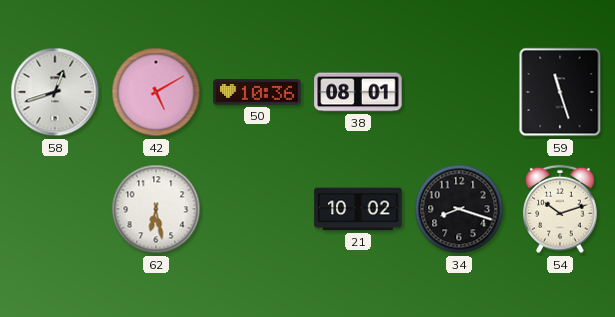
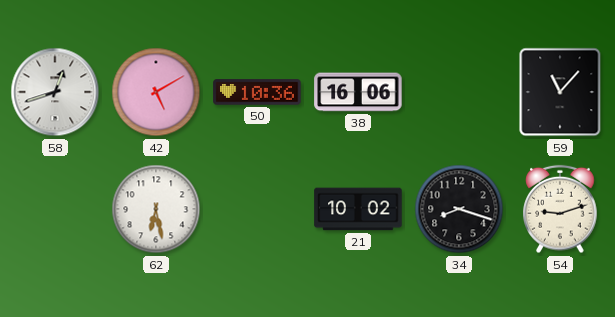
38: 08:01 -> 16:06
59: 11:27 -> 11:07
54: 10:12 -> 9:12
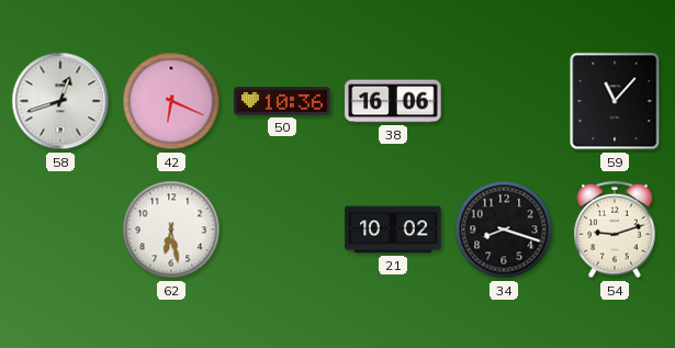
42: 5:10 -> 6:19
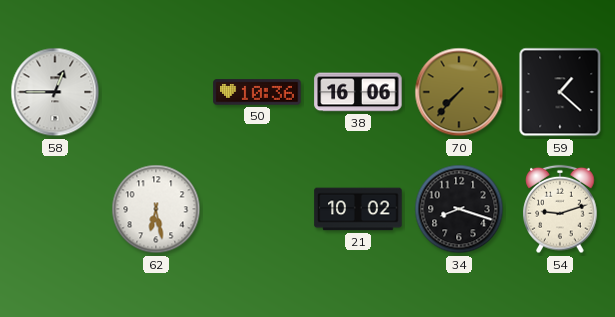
58: 12:42 -> 12:45
42: 6:19 -> none
70: none -> 7:37
59: 11:07 -> 1:22
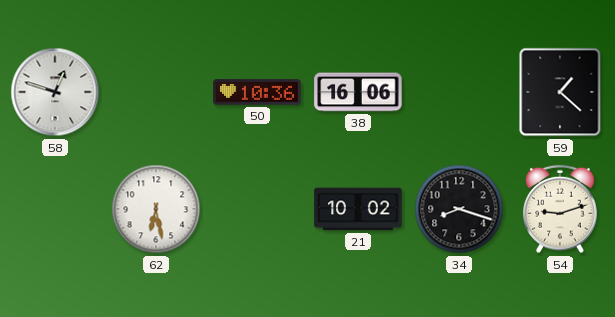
58: 12:45 -> 12:48
70: 7:37 -> none
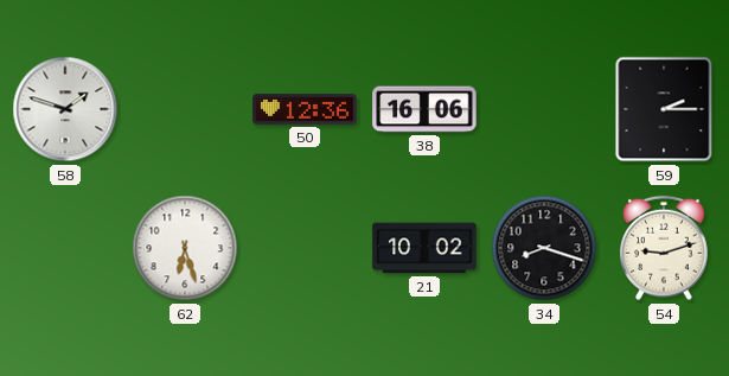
58: 12:48 -> 1:48
50: 10:36 -> 12:36
59: 1:22 -> 2:15
62: 6:28 -> 6:27
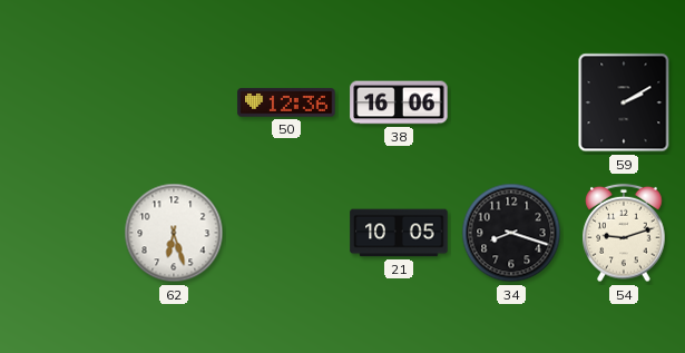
58: 1:48 -> none
59: 2:15 -> 2:10
21: 10:02 -> 10:05
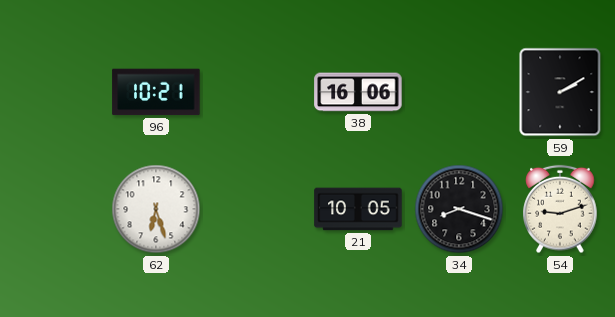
96: none -> 10:21
50: 12:36 -> none
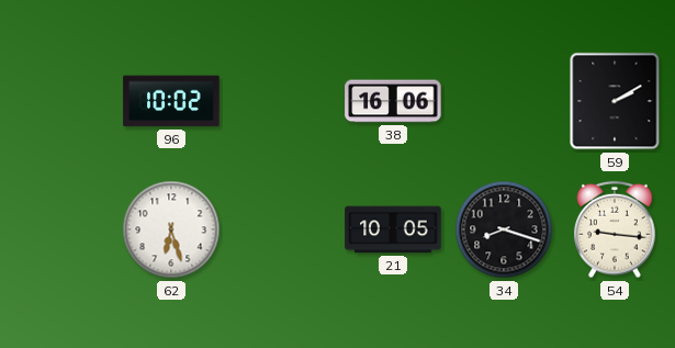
96: 10:21 -> 10:02
54: 9:12 -> 9:16
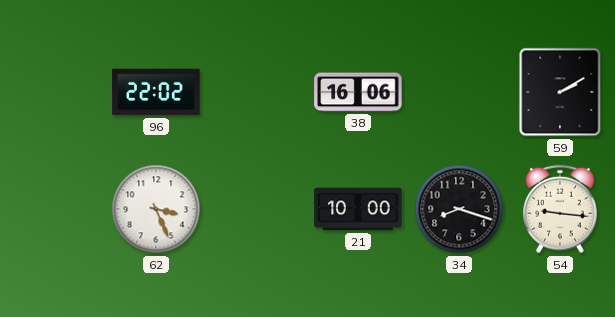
96: 10:02 -> 22:02
62: 6:27 -> 3:26
21: 10:05 -> 10:00
